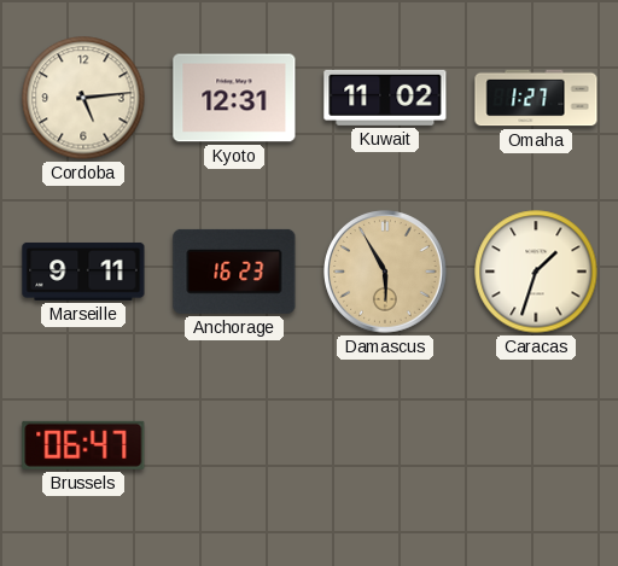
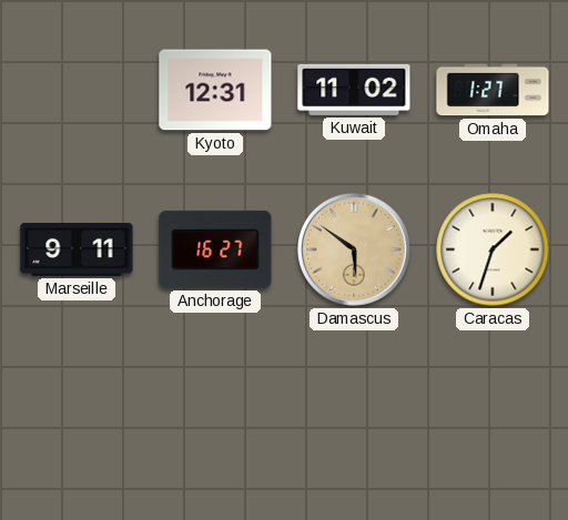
Cordoba: 5:14 -> none
Anchorage: 16:23 -> 16:27
Damascus: 5:55 -> 5:51
Brussels: 06:47 -> none
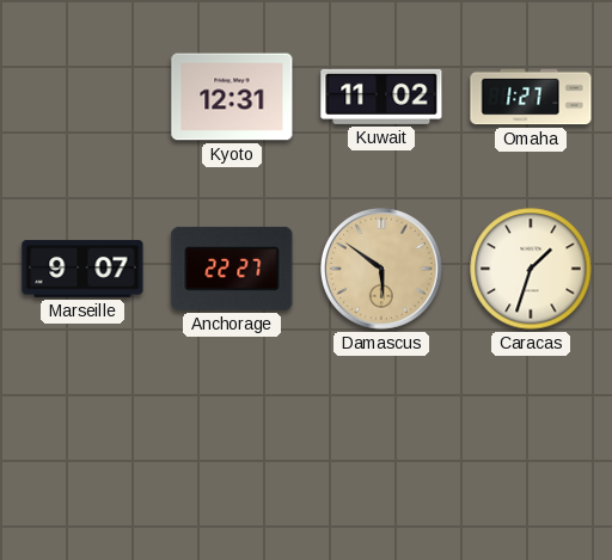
Marseille: 9:11 -> 9:07
Anchorage: 16:27 -> 22:27
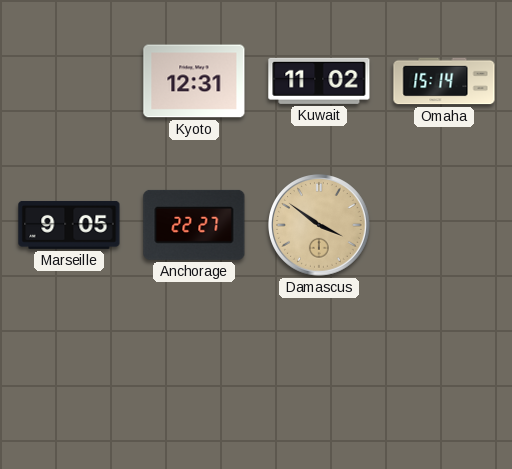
Omaha: 1:27 -> 15:14
Marseille: 9:07 -> 9:05
Damascus: 5:51 -> 3:51
Caracas: 1:33 -> none
